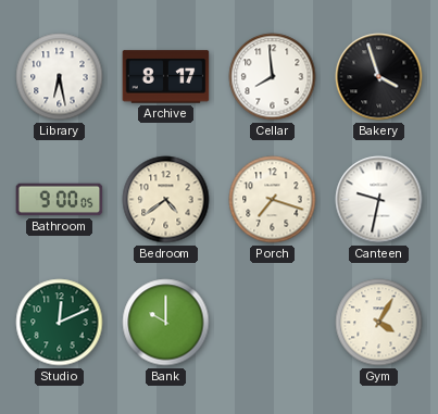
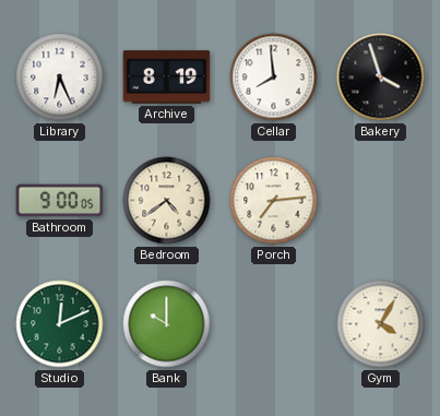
Library: 6:28 -> 6:26
Archive: 8:17 -> 8:19
Porch: 7:18 -> 7:14
Canteen: 9:32 -> none
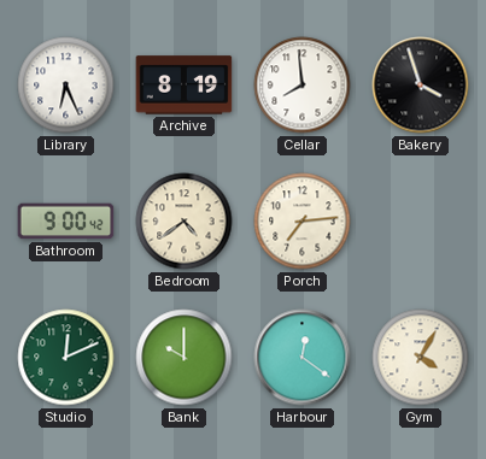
Bathroom: 9:00:05 -> 9:00:42
Harbour: none -> 12:21
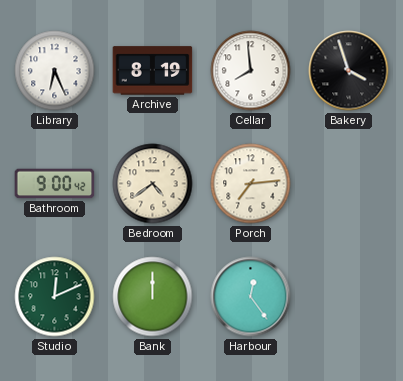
Bank: 10:00 -> 12:00
Harbour: 12:21 -> 12:24
Gym: 4:05 -> none
